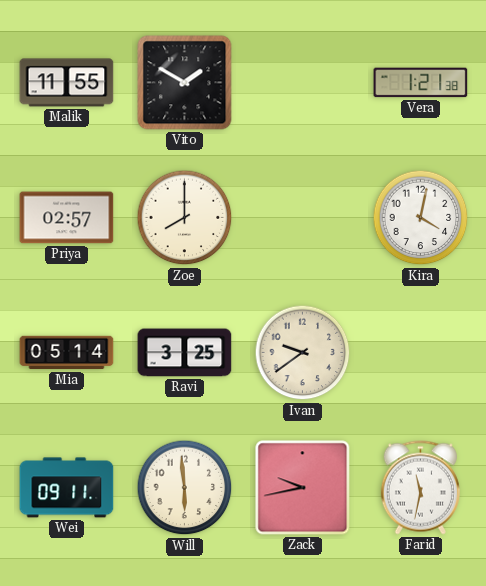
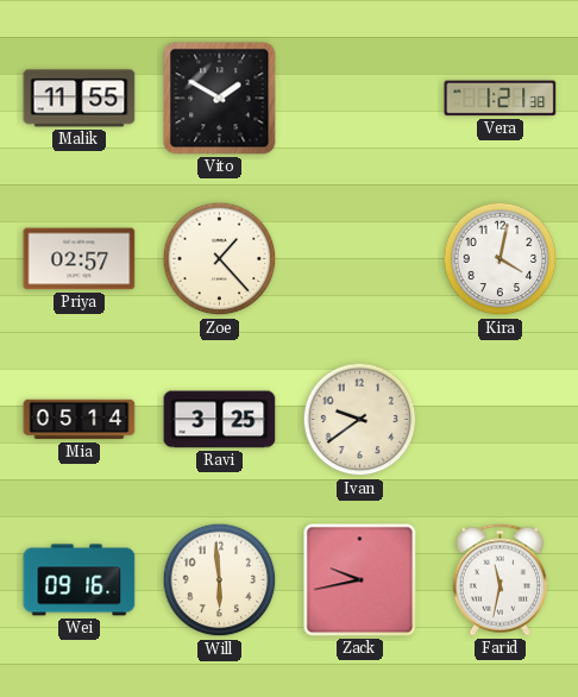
Zoe: 8:00 -> 1:23
Wei: 09:11 -> 09:16
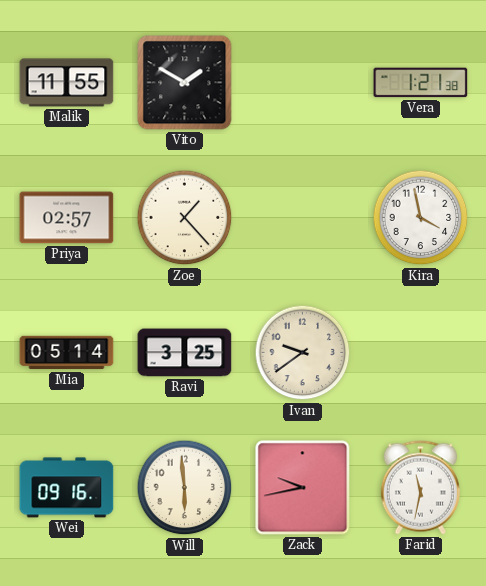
Kira: 4:02 -> 3:58
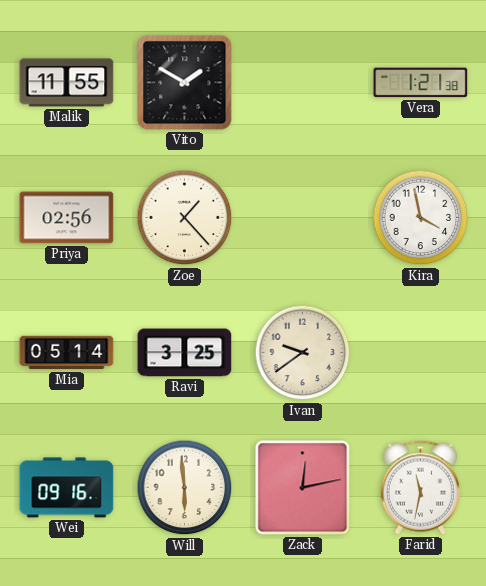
Priya: 02:57 -> 02:56
Zack: 9:43 -> 12:13
